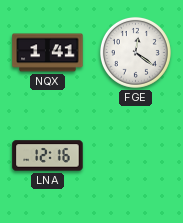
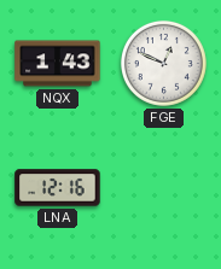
NQX: 1:41 -> 1:43
FGE: 12:21 -> 12:49
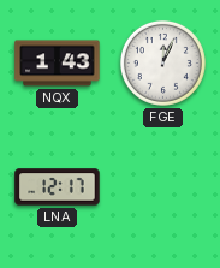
FGE: 12:49 -> 12:04
LNA: 12:16 -> 12:17
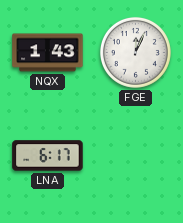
LNA: 12:17 -> 6:17
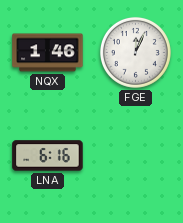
NQX: 1:43 -> 1:46
LNA: 6:17 -> 6:16
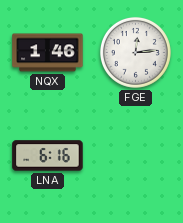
FGE: 12:04 -> 12:14
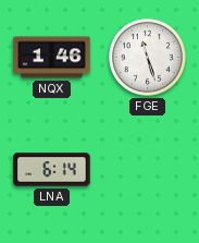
FGE: 12:14 -> 11:27
LNA: 6:16 -> 6:14
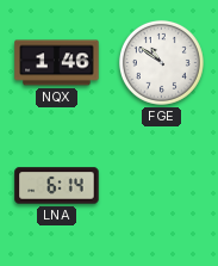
FGE: 11:27 -> 10:51
